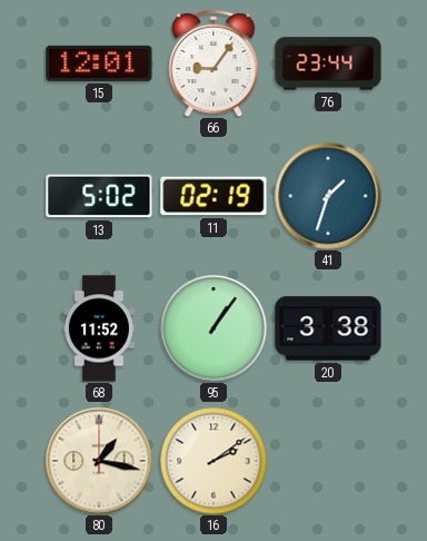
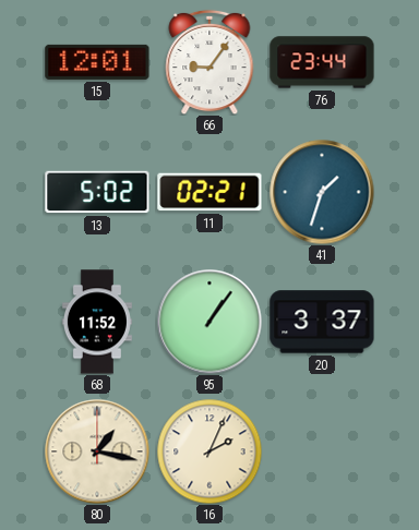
11: 02:19 -> 02:21
20: 3:38 -> 3:37
16: 2:09 -> 2:04
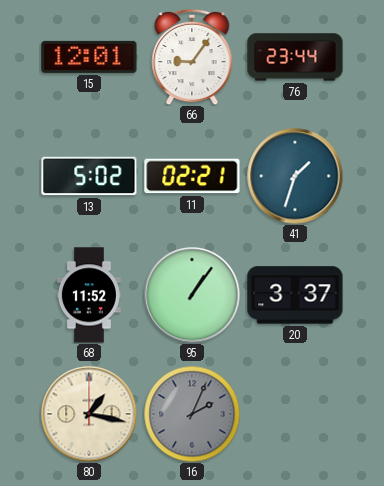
16 dial: cream -> grey
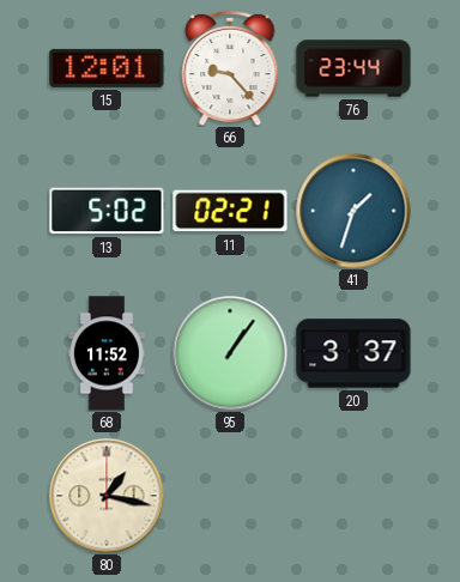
66: 9:06 -> 9:23
16: 2:04 -> none
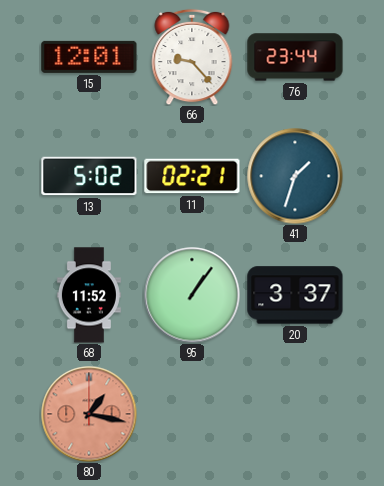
80 dial: cream -> salmon
